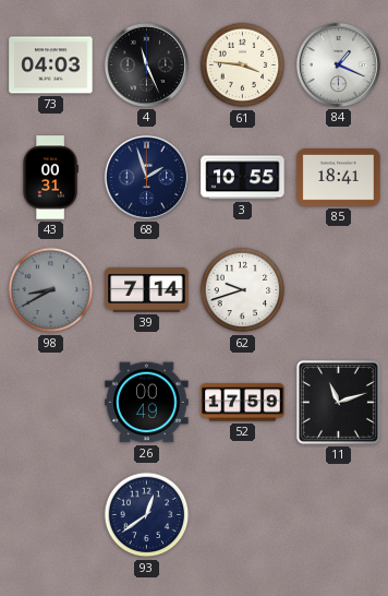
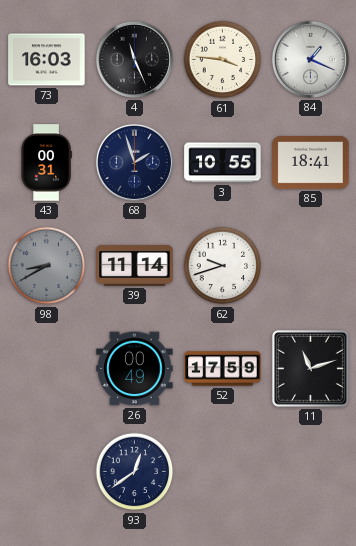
73: 04:03 -> 16:03
39: 7:14 -> 11:14
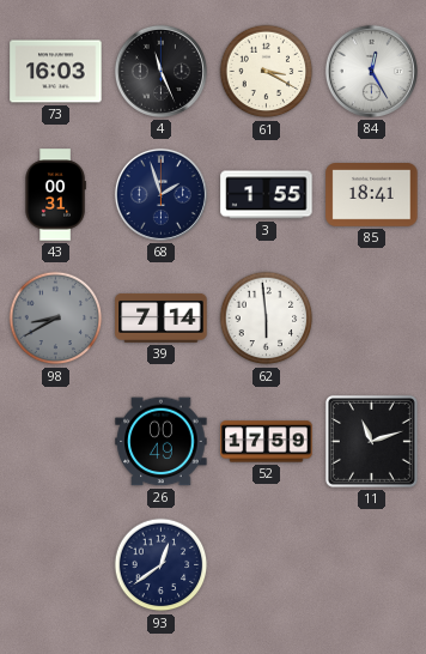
61: 3:46 -> 3:20
84: 1:19 -> 12:25
3: 10:55 -> 1:55
39: 11:14 -> 7:14
62: 9:42 -> 5:59
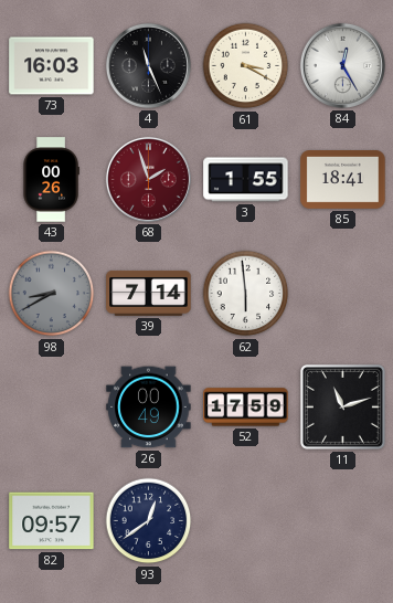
43: 00:31 -> 00:26
68 dial: navy -> burgundy
82: none -> 09:57
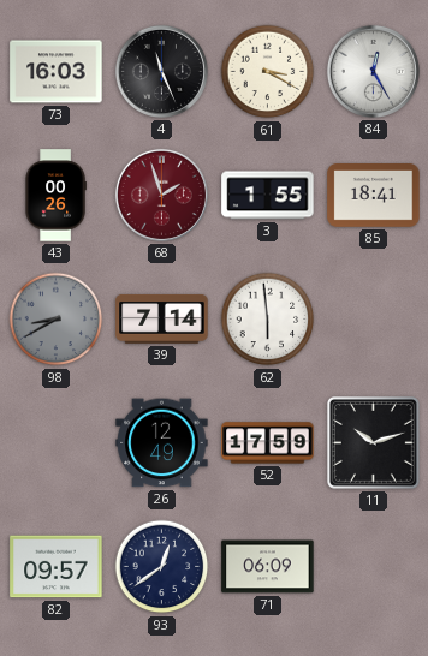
26: 00:49 -> 12:49
11: 11:12 -> 10:12
71: none -> 06:09
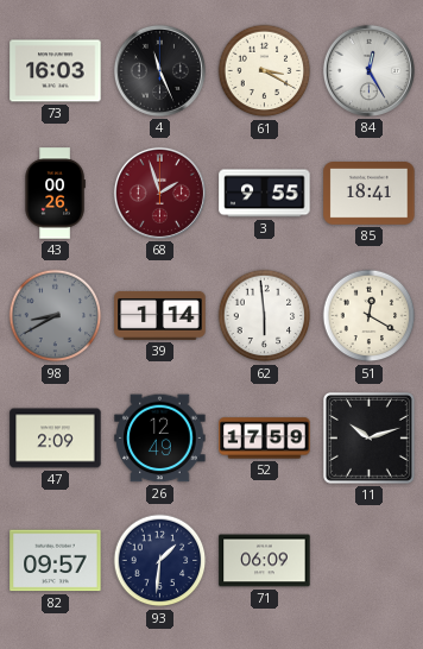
3: 1:55 -> 9:55
39: 7:14 -> 1:14
51: none -> 12:20
47: none -> 2:09
93: 12:39 -> 1:31
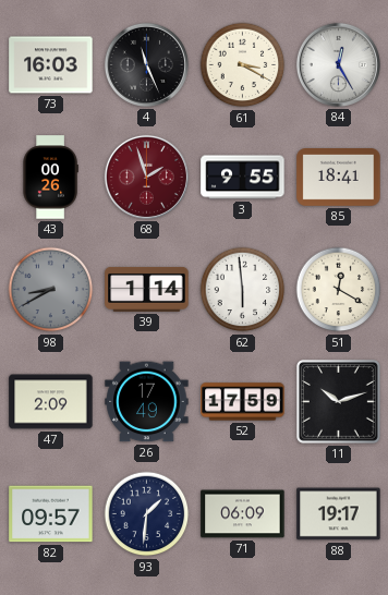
26: 12:49 -> 17:49
88: none -> 19:17
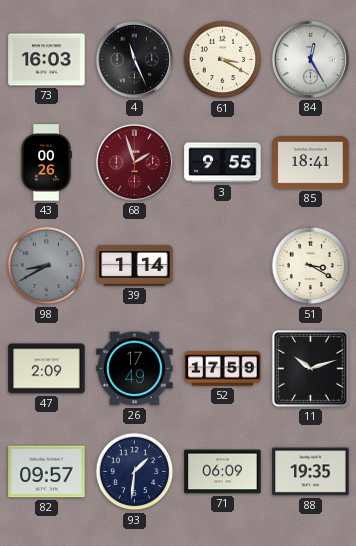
62: 5:59 -> none
51: 12:20 -> 3:20
88: 19:17 -> 19:35
